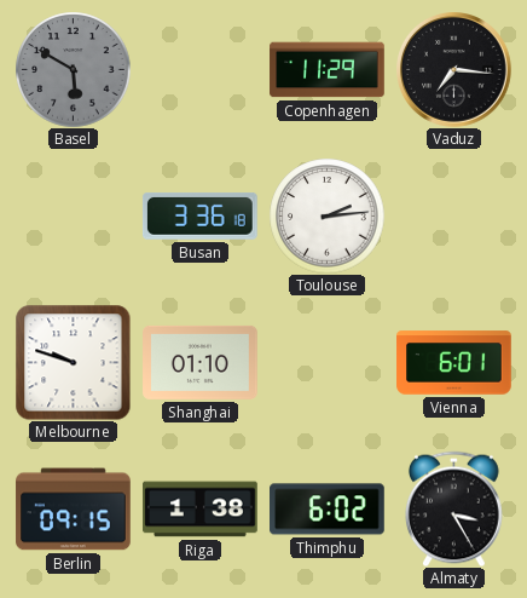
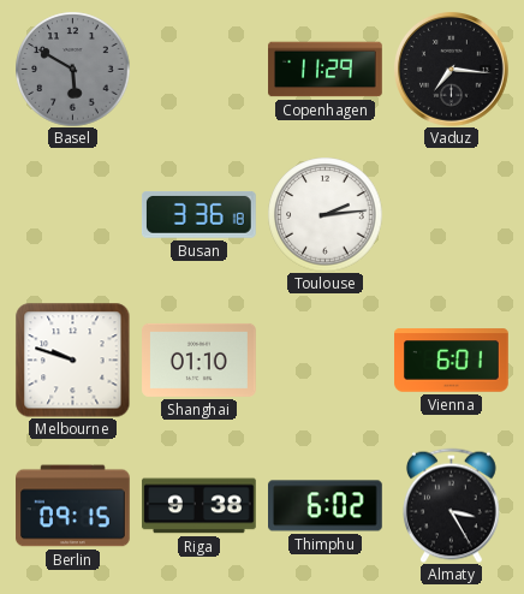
Riga: 1:38 -> 9:38
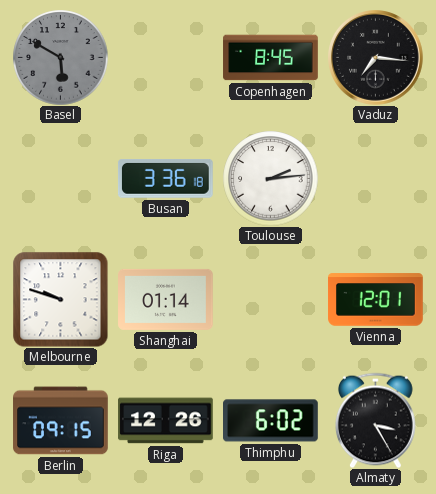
Copenhagen: 11:29 -> 8:45
Shanghai: 01:10 -> 01:14
Vienna: 6:01 -> 12:01
Riga: 9:38 -> 12:26
